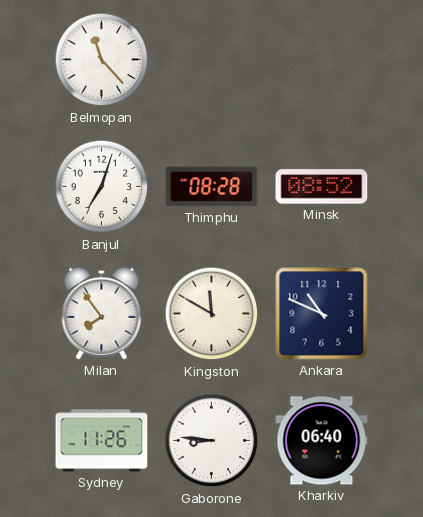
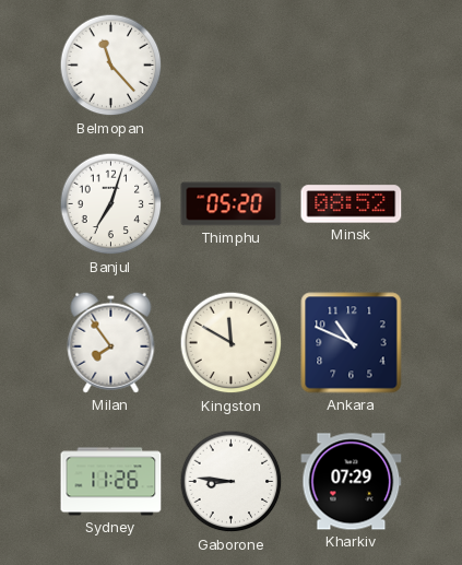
Thimphu: 08:28 -> 05:20
Kharkiv: 06:40 -> 07:29
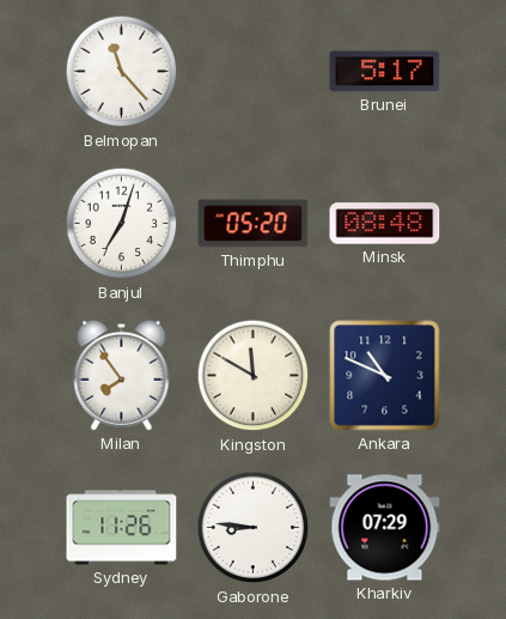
Brunei: none -> 5:17
Minsk: 08:52 -> 08:48
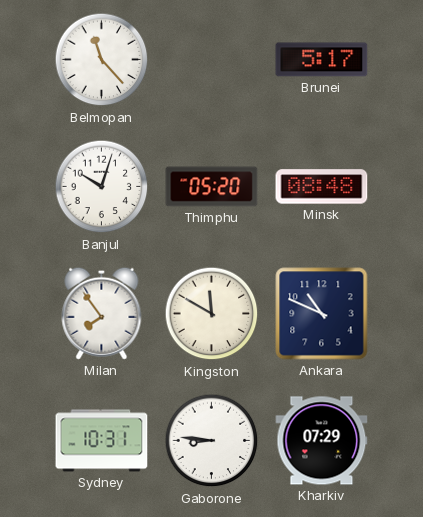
Banjul: 7:03 -> 10:03
Sydney: 11:26 -> 10:31
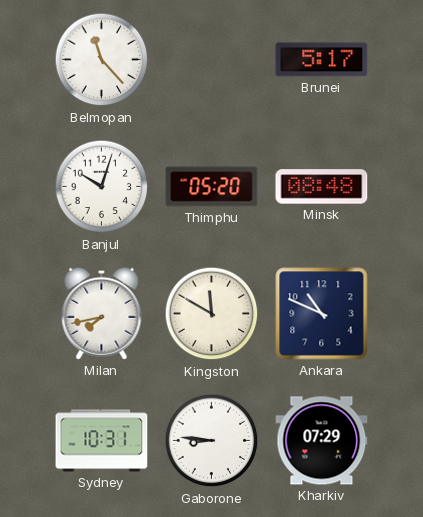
Milan: 7:54 -> 7:43
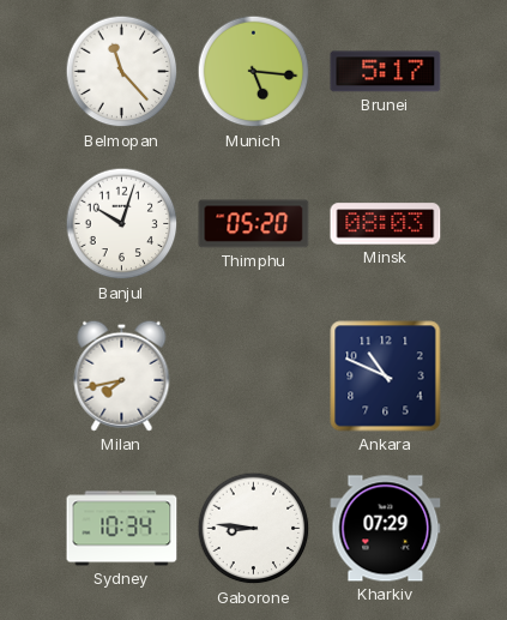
Munich: none -> 5:16
Minsk: 08:48 -> 08:03
Kingston: 11:50 -> none
Sydney: 10:31 -> 10:34
